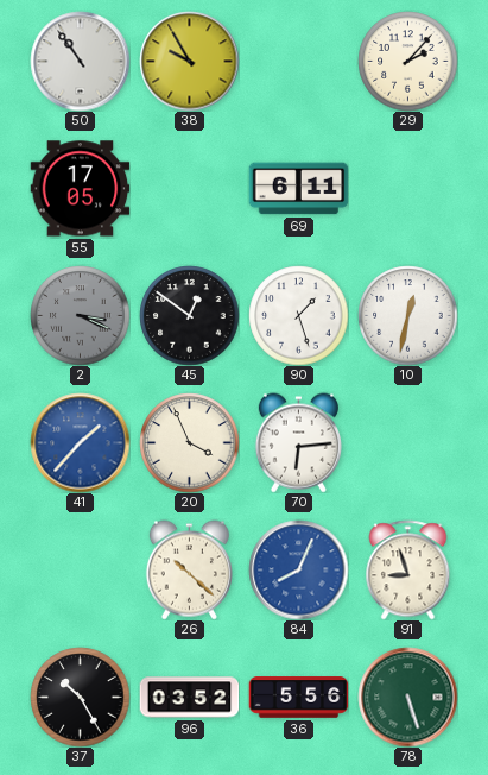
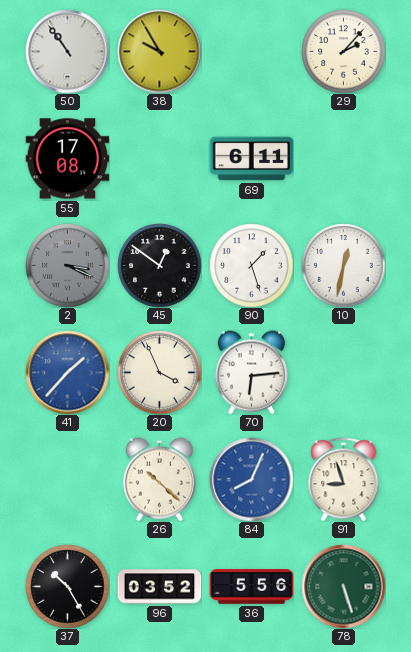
55: 17:05 -> 17:08
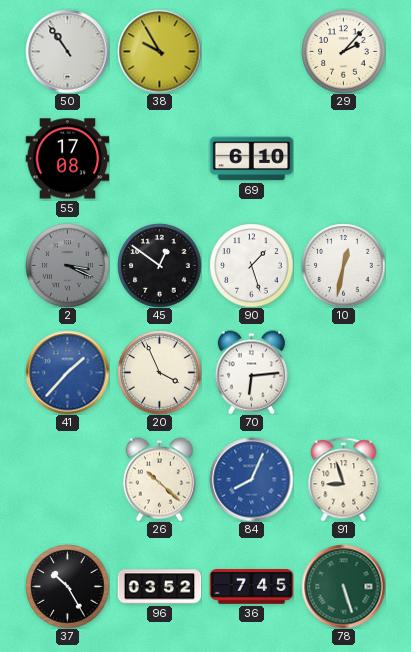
69: 6:11 -> 6:10
36: 5:56 -> 7:45
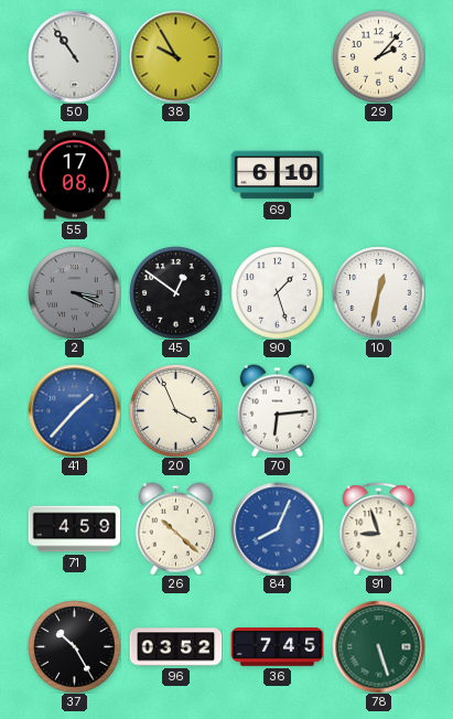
71: none -> 4:59
